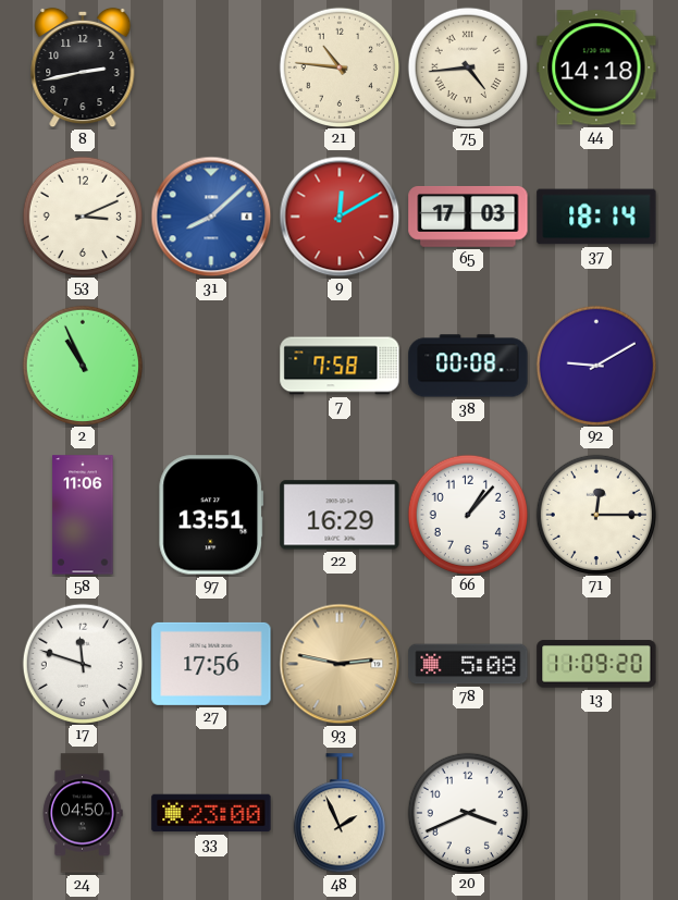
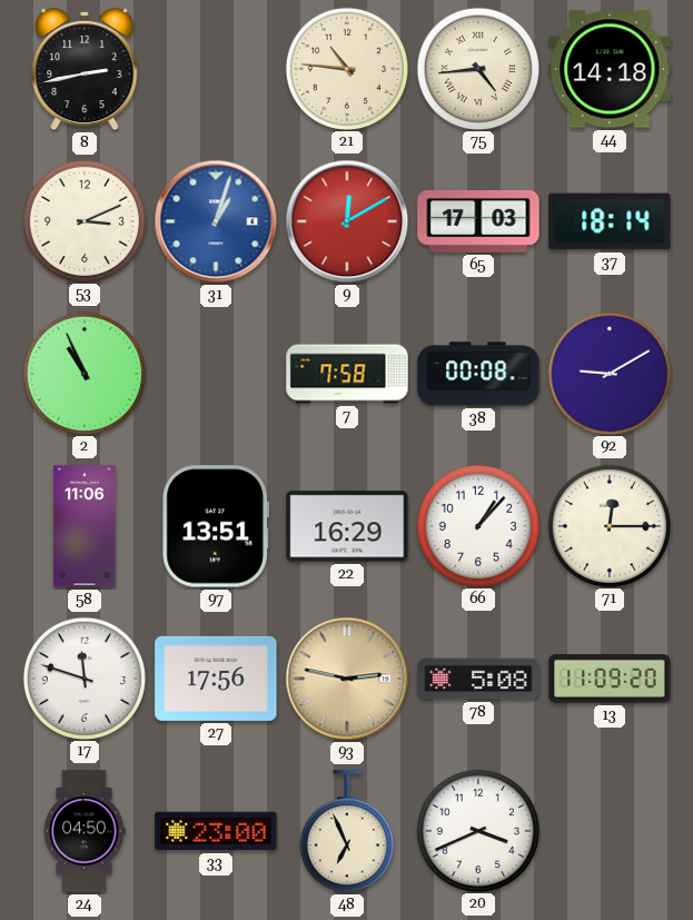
31: 8:08 -> 1:03
48: 1:56 -> 6:56
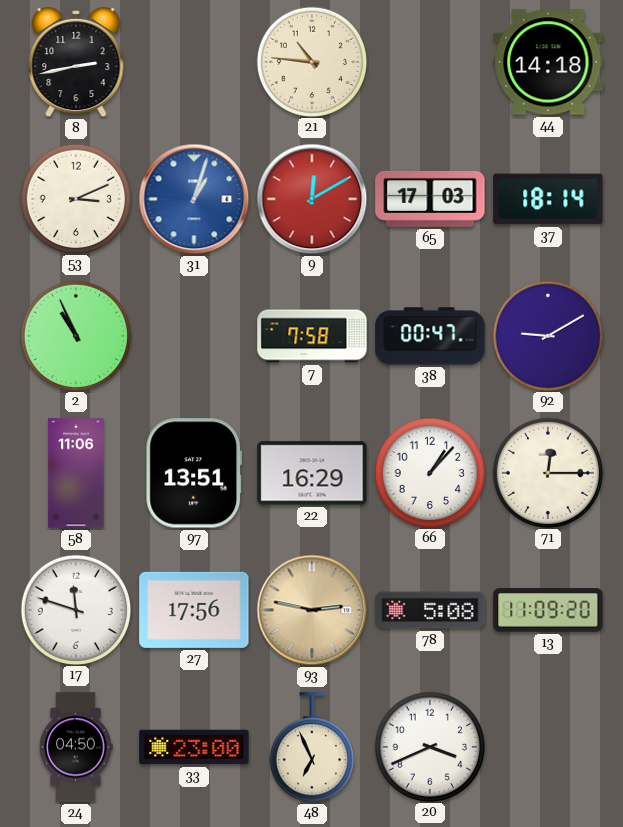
75: 4:44 -> none
38: 00:08 -> 00:47
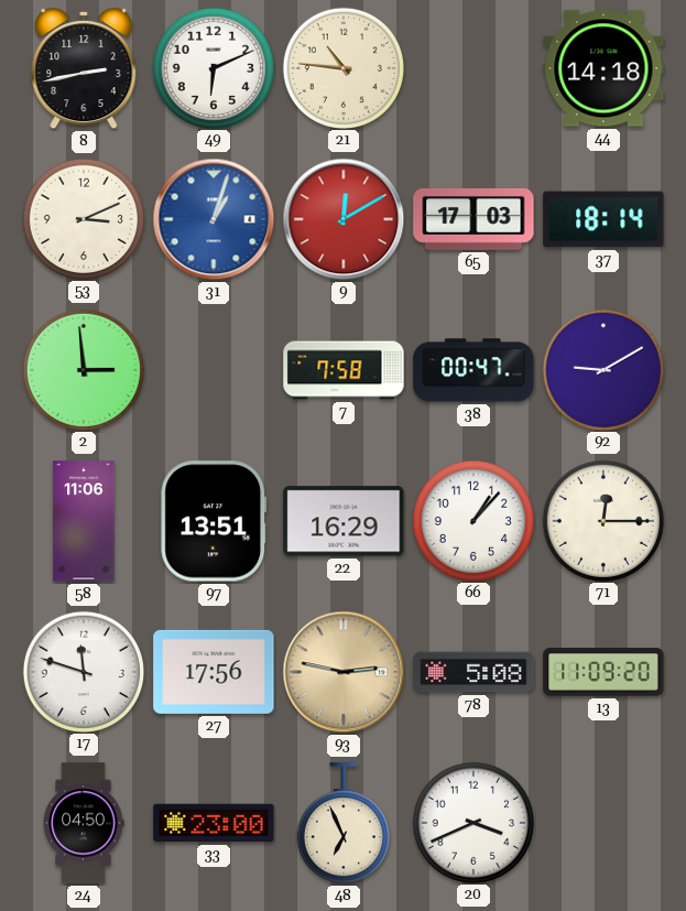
49: none -> 6:11
2: 10:56 -> 2:59
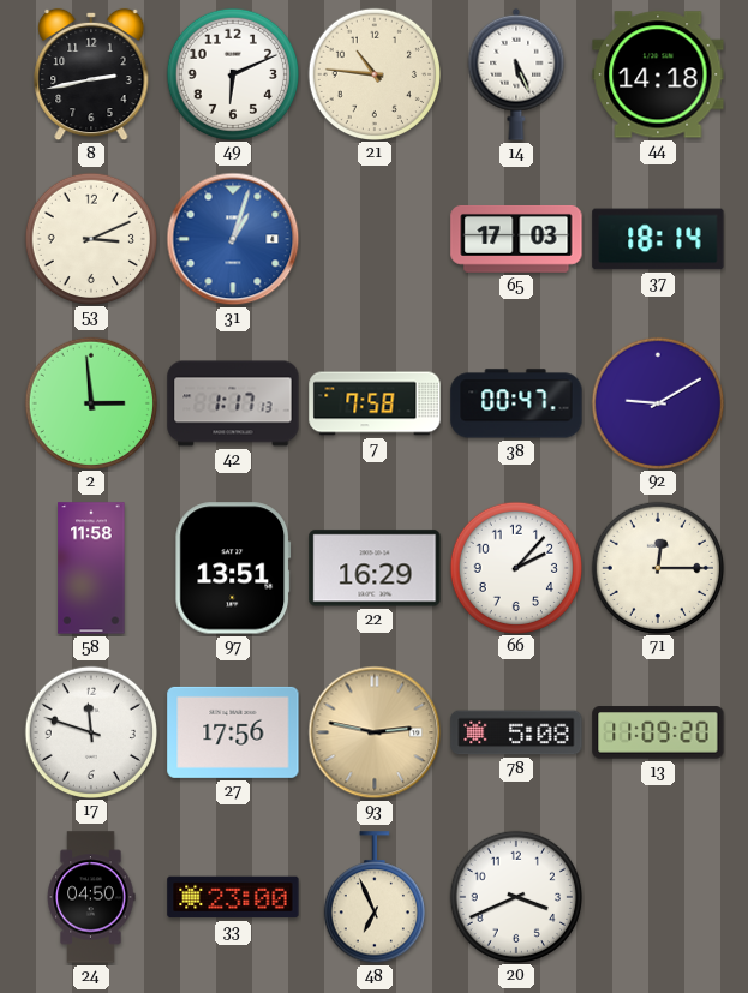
14: none -> 5:26
9: 12:10 -> none
42: none -> 1:17
58: 11:06 -> 11:58
66: 1:07 -> 2:07
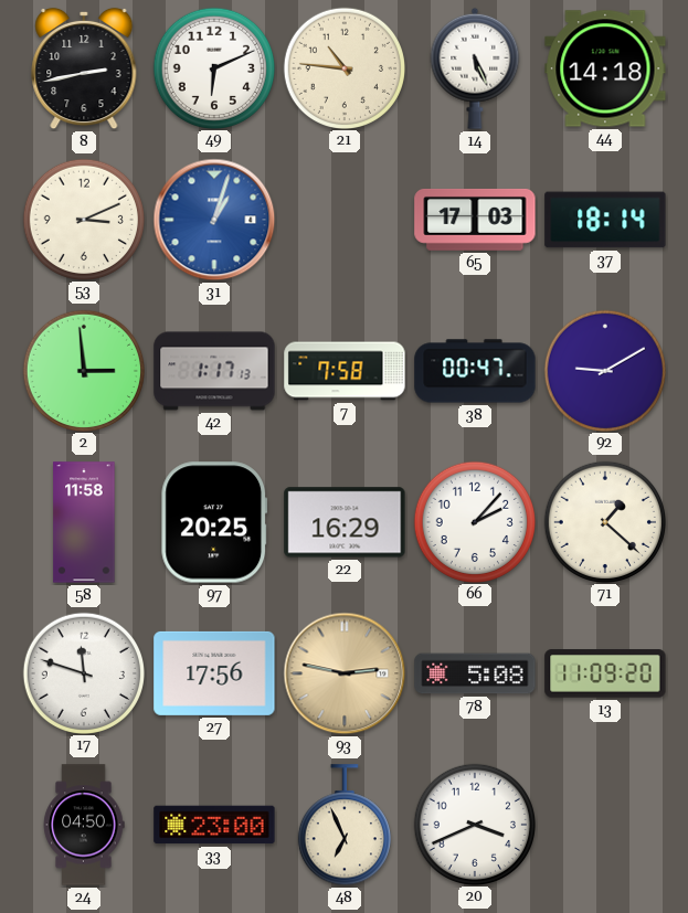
97: 13:51 -> 20:25
71: 12:15 -> 1:22
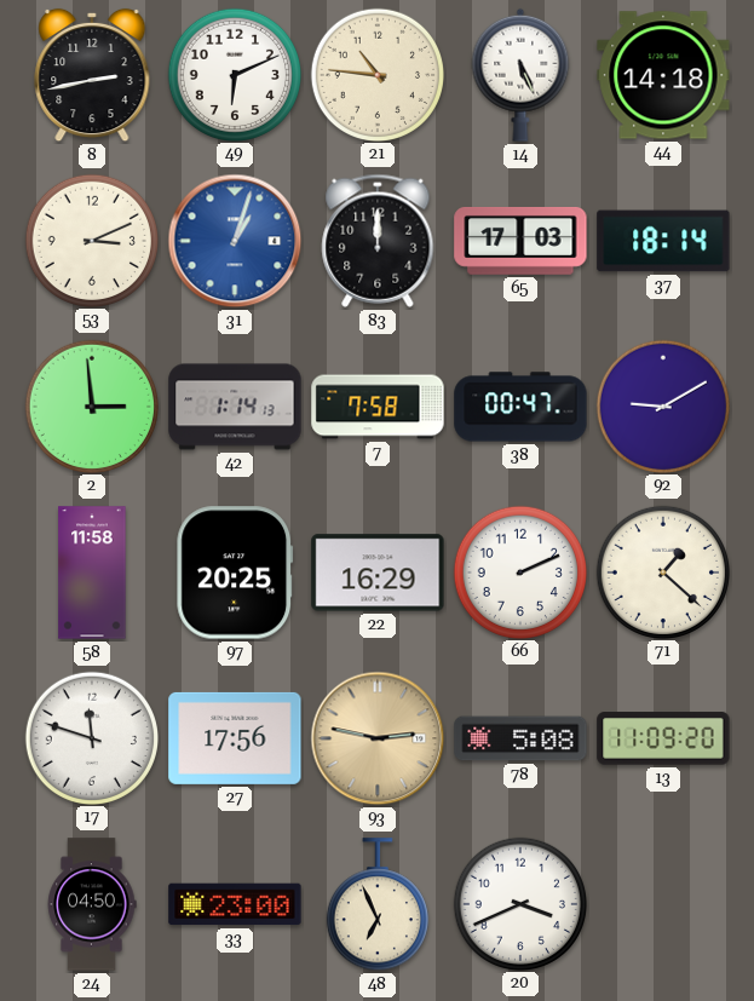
83: none -> 12:00
42: 1:17 -> 1:14
66: 2:07 -> 2:11
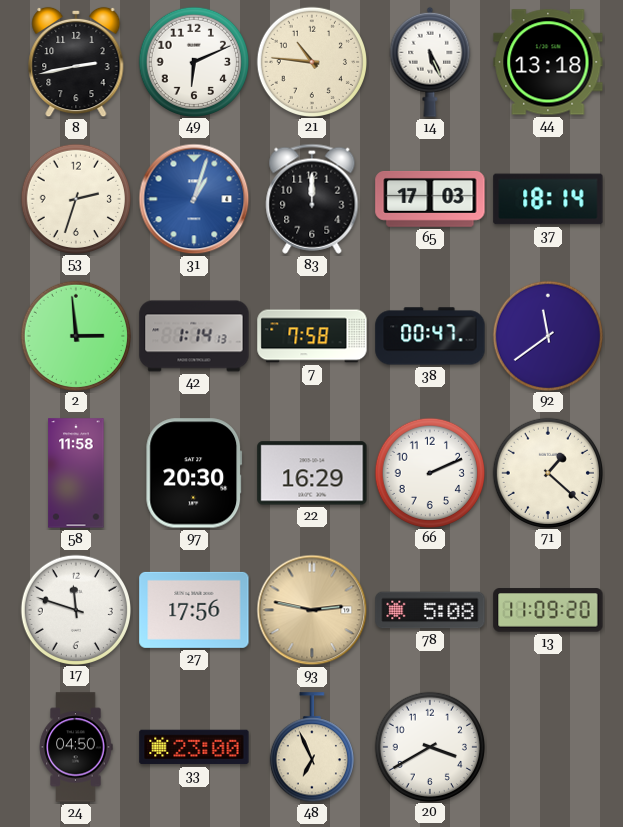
44: 14:18 -> 13:18
53: 3:11 -> 2:33
92: 9:10 -> 11:39
97: 20:25 -> 20:30
20: 3:41 -> 3:40
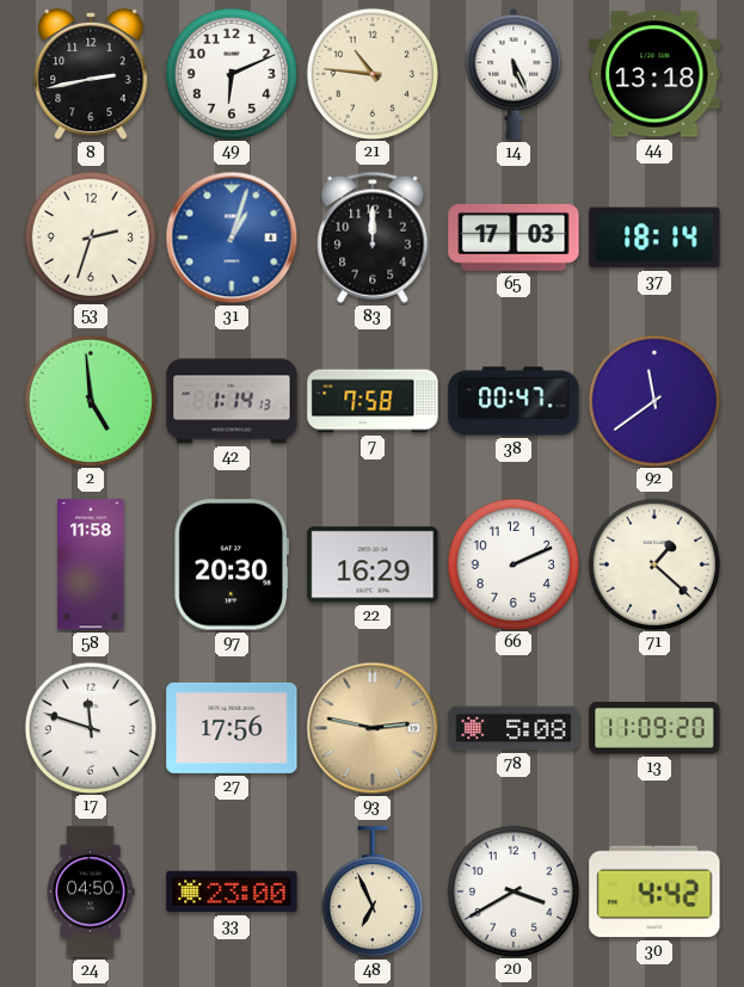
2: 2:59 -> 4:59
30: none -> 4:42
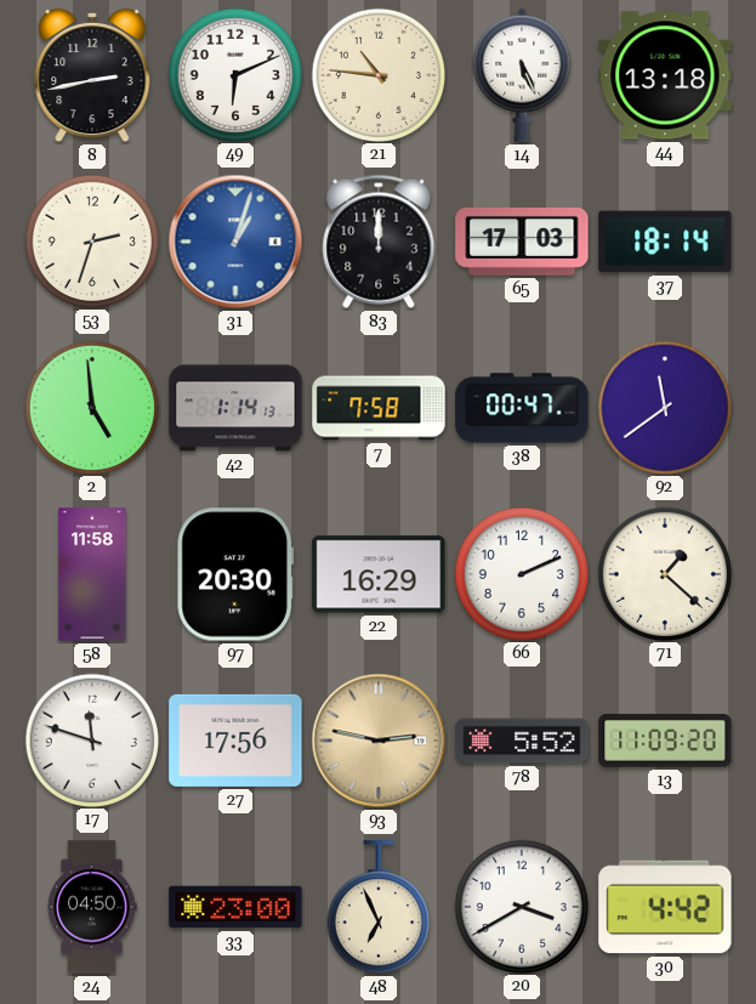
78: 5:08 -> 5:52
